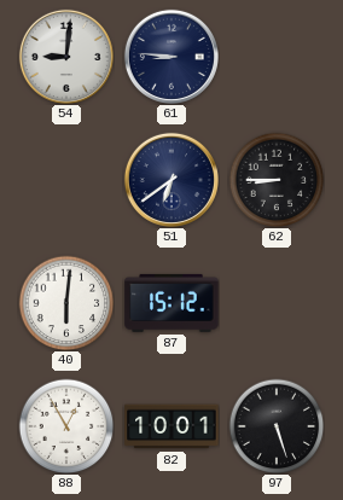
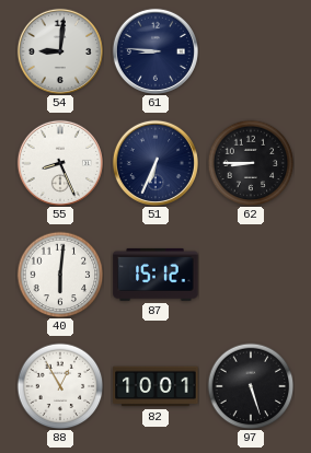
55: none -> 8:26
51: 6:39 -> 6:34
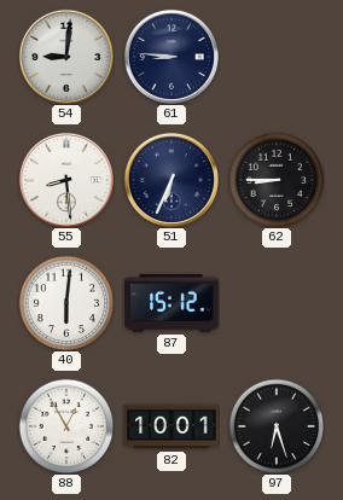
55: 8:26 -> 8:29
97: 5:27 -> 6:27
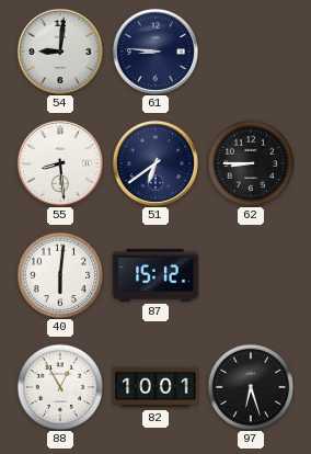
51: 6:34 -> 6:39
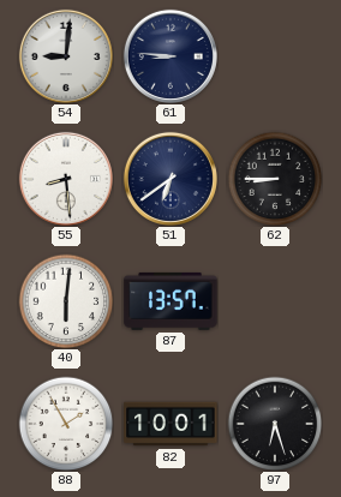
87: 15:12 -> 13:57
88: 12:55 -> 1:55
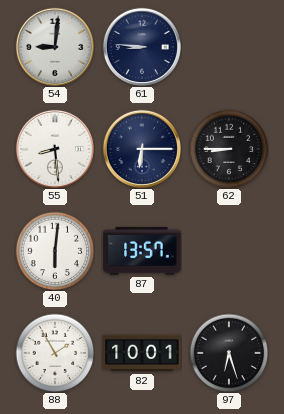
51: 6:39 -> 6:15
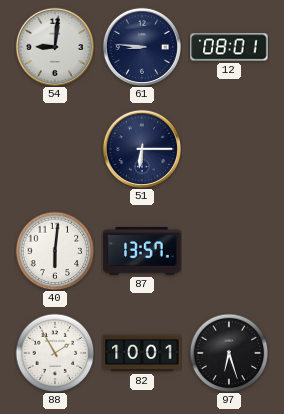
12: none -> 08:01
55: 8:29 -> none
62: 8:45 -> none
